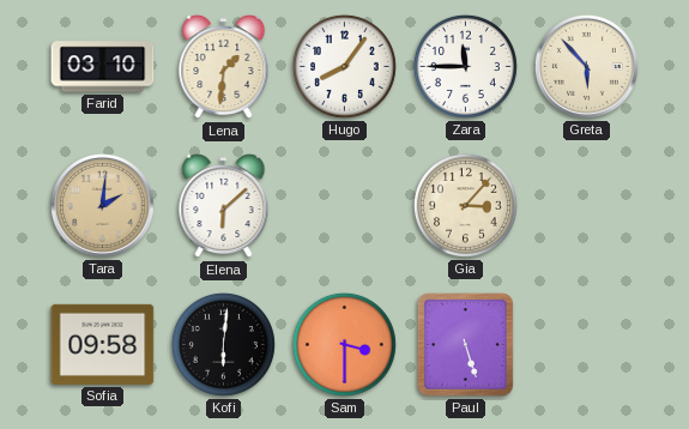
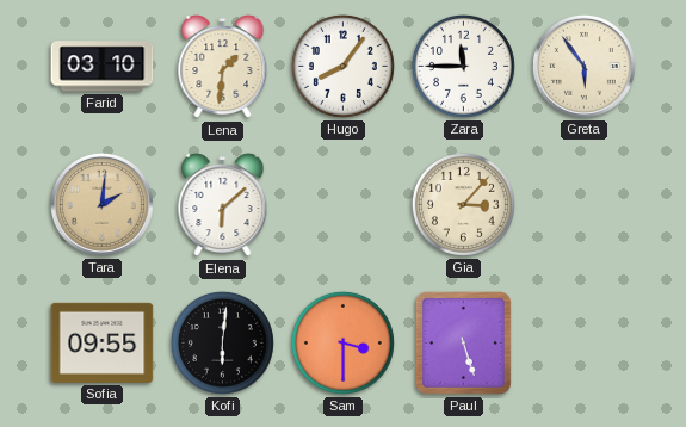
Greta: 5:53 -> 5:54
Sofia: 09:58 -> 09:55
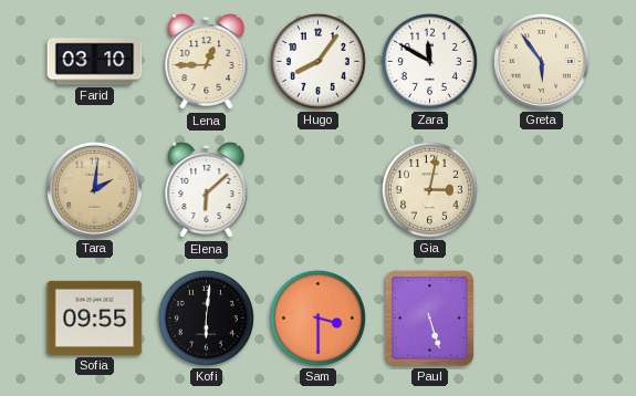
Lena: 1:31 -> 12:45
Zara: 11:45 -> 11:50
Gia: 3:07 -> 3:02
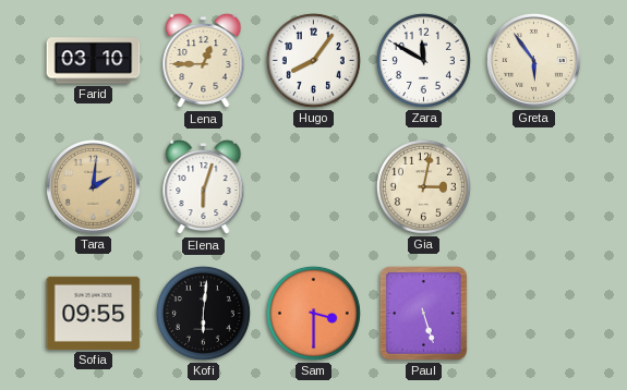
Elena: 6:08 -> 6:03
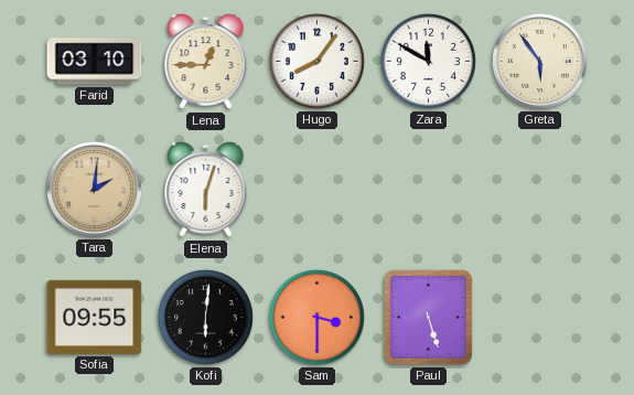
Gia: 3:02 -> none
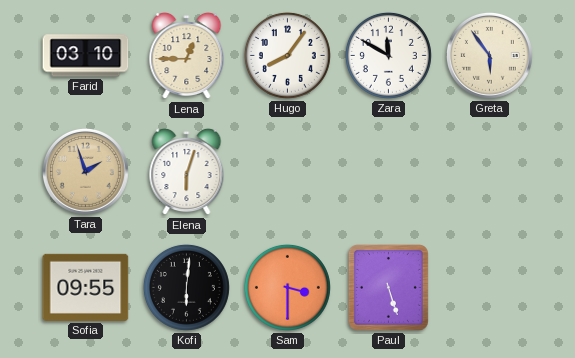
Tara: 2:01 -> 1:57
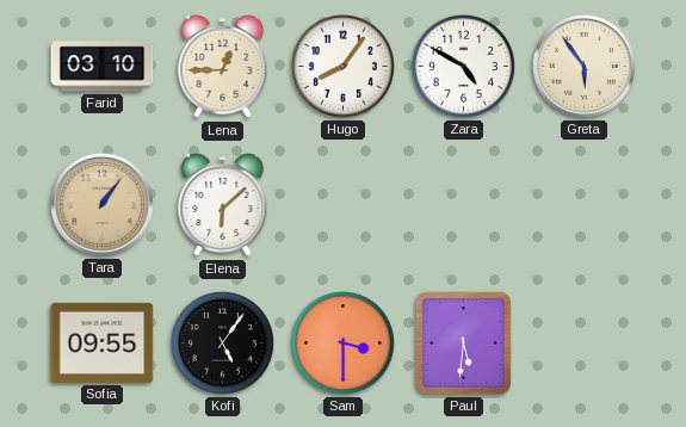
Zara: 11:50 -> 4:50
Tara: 1:57 -> 1:06
Elena: 6:03 -> 6:08
Kofi: 6:01 -> 5:06
Paul: 5:27 -> 5:31
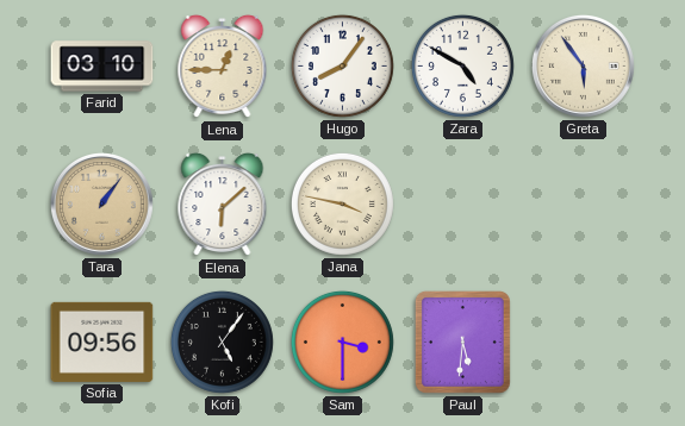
Jana: none -> 3:47
Sofia: 09:55 -> 09:56
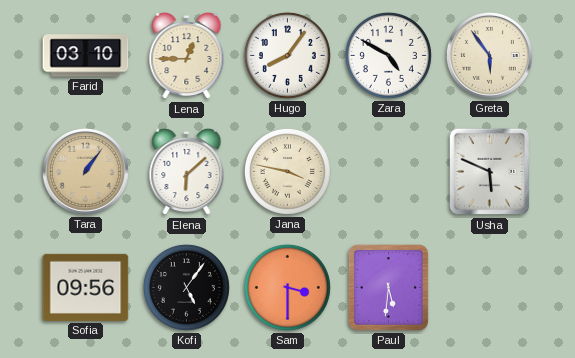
Usha: none -> 5:49
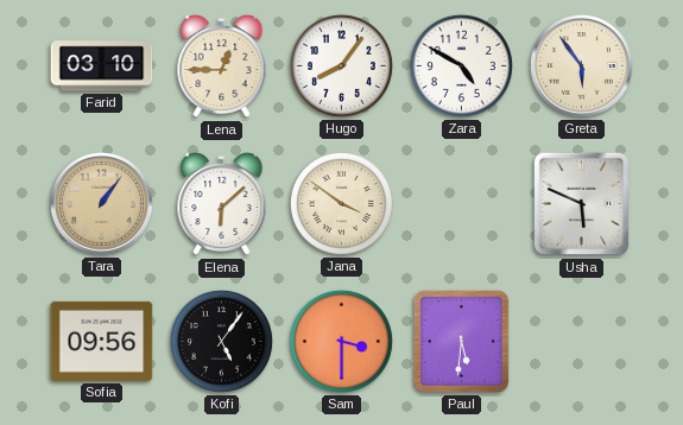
Jana: 3:47 -> 3:51
